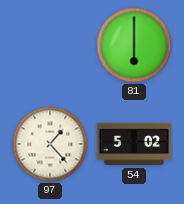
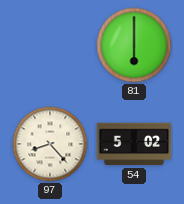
97: 1:23 -> 8:23
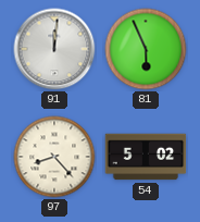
91: none -> 12:01
81: 6:00 -> 5:56
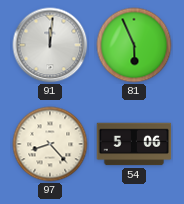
54: 5:02 -> 5:06
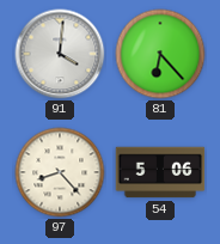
91: 12:01 -> 4:01
81: 5:56 -> 6:23
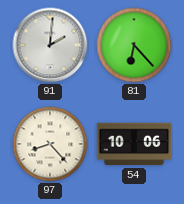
91: 4:01 -> 2:01
54: 5:06 -> 10:06
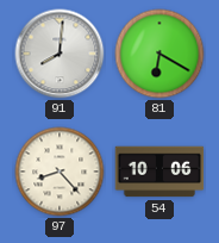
91: 2:01 -> 8:01
81: 6:23 -> 6:20
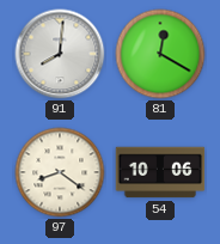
81: 6:20 -> 12:20
97: 8:23 -> 8:21
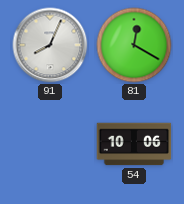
91: 8:01 -> 8:04
97: 8:21 -> none
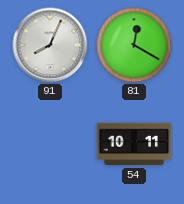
54: 10:06 -> 10:11
